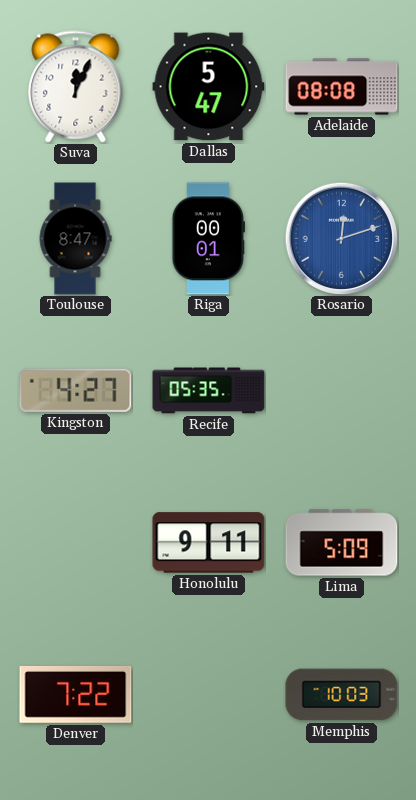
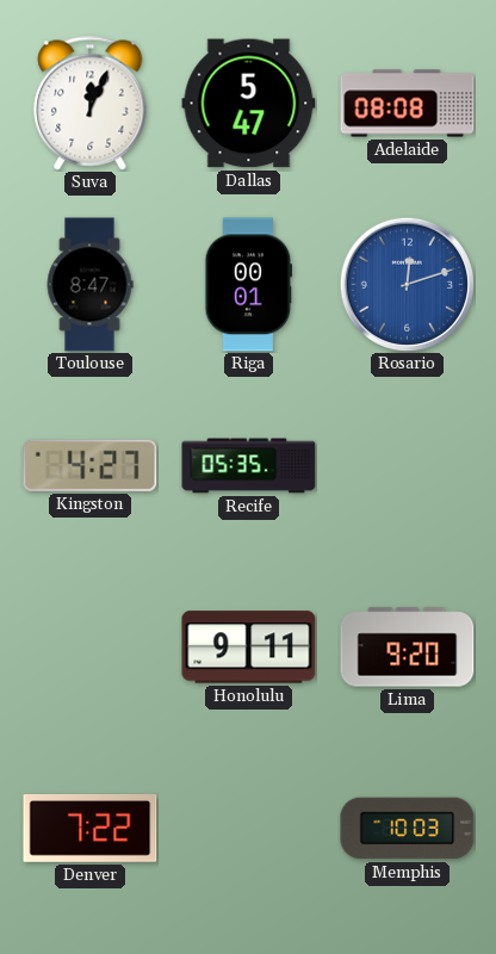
Lima: 5:09 -> 9:20
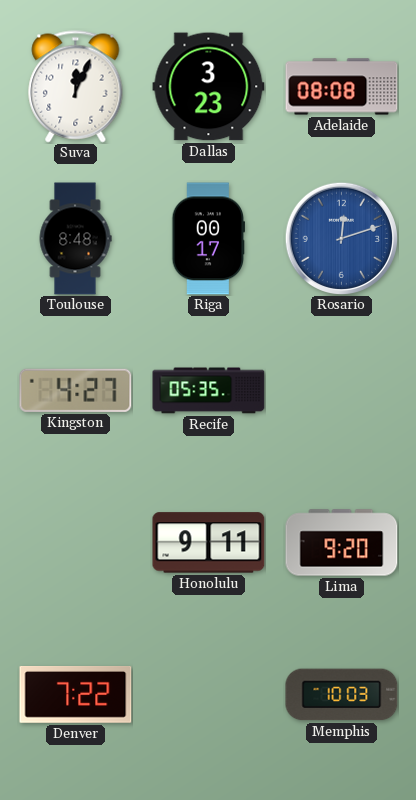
Dallas: 5:47 -> 3:23
Toulouse: 8:47 -> 8:48
Riga: 00:01 -> 00:17
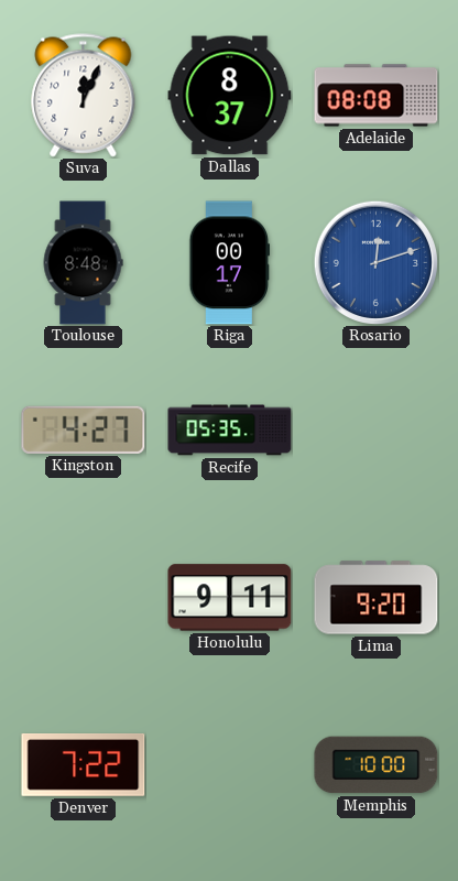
Dallas: 3:23 -> 8:37
Memphis: 10:03 -> 10:00
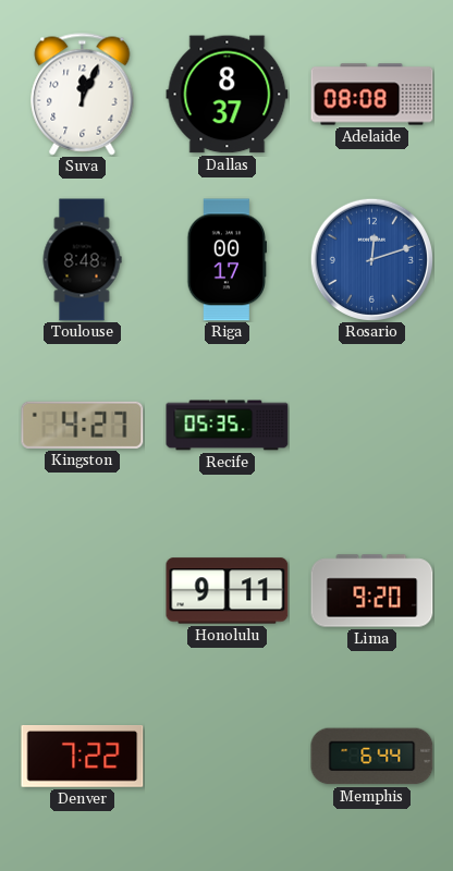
Memphis: 10:00 -> 6:44
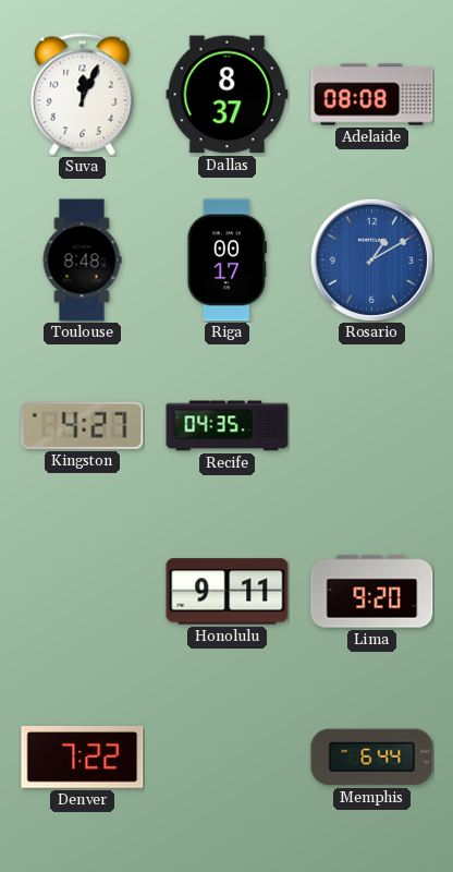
Rosario: 12:12 -> 1:10
Recife: 05:35 -> 04:35
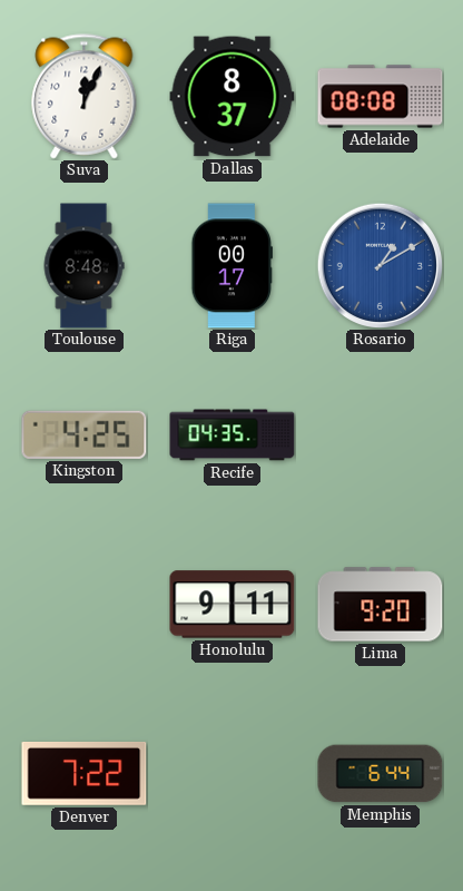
Kingston: 4:27 -> 4:25
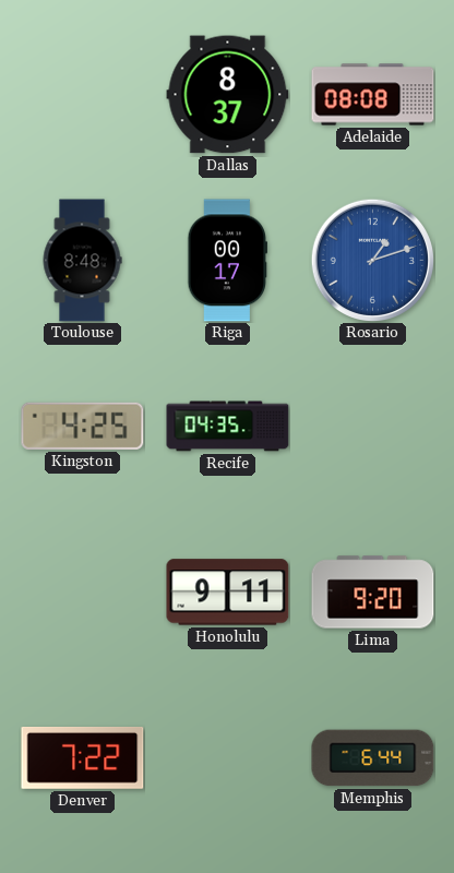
Suva: 12:04 -> none
Rosario: 1:10 -> 1:12
